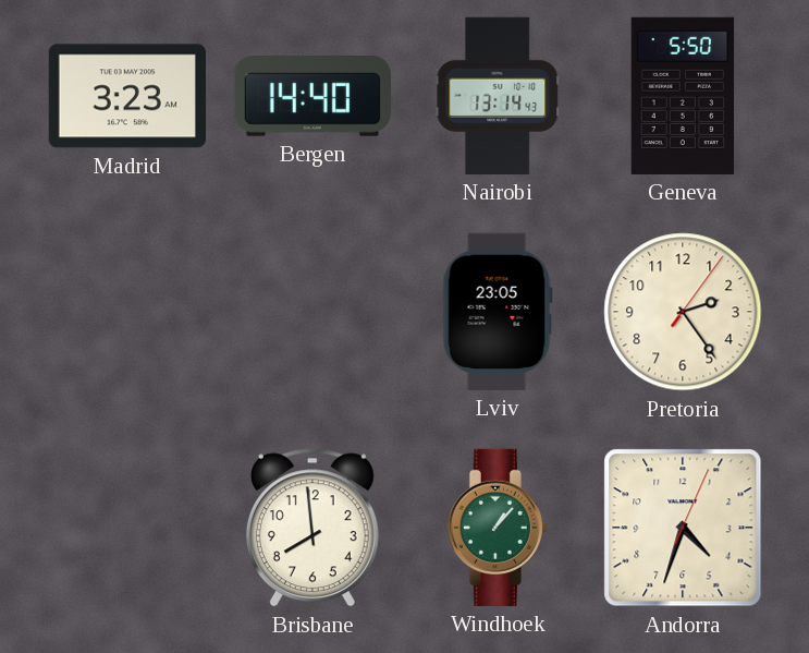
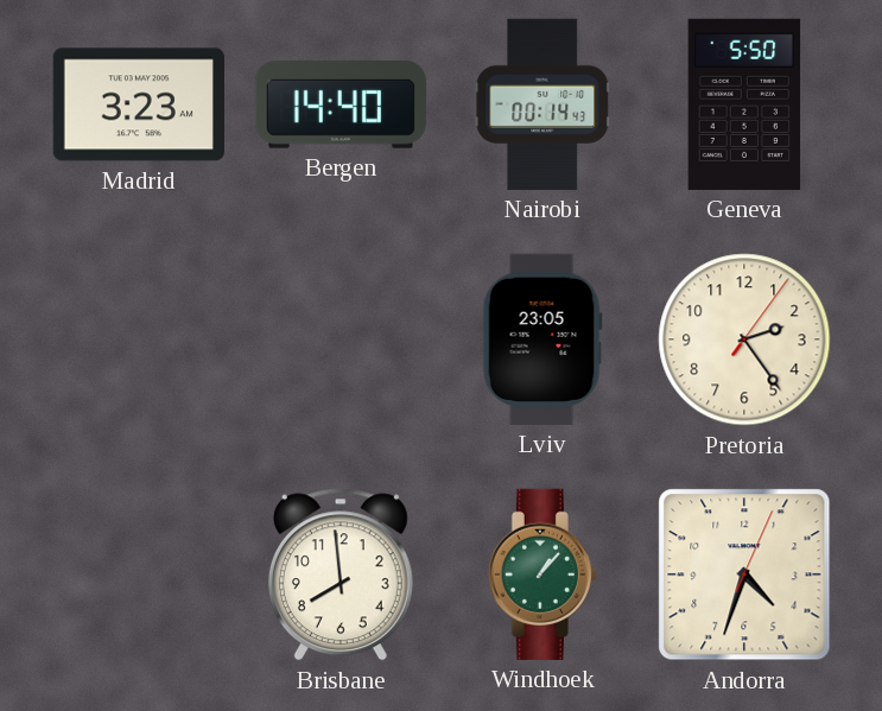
Nairobi: 13:14 -> 00:14
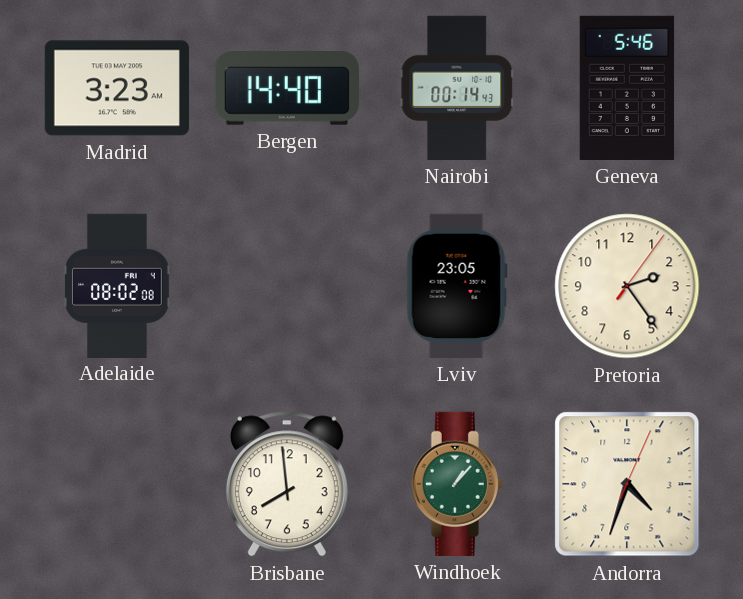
Geneva: 5:50 -> 5:46
Adelaide: none -> 08:02
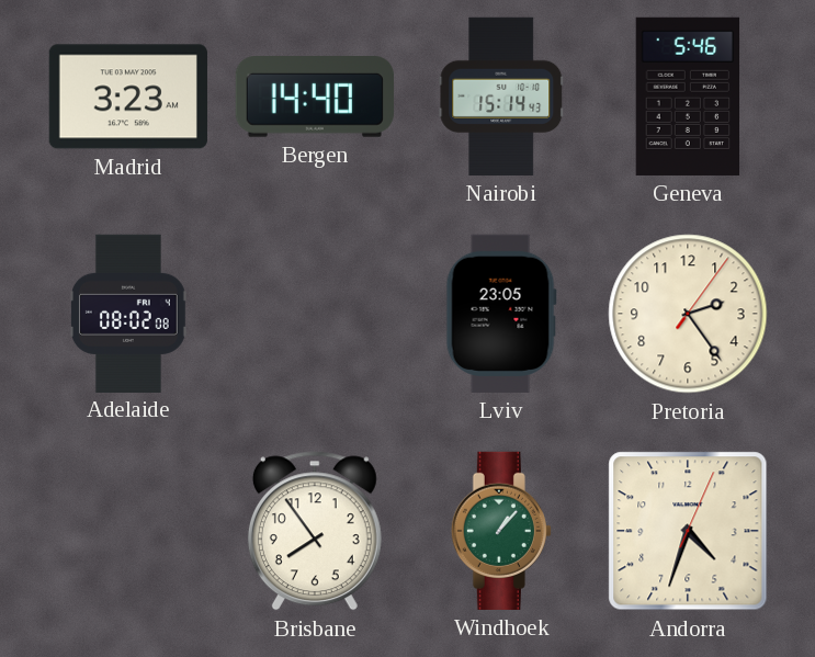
Nairobi: 00:14 -> 15:14
Brisbane: 7:59 -> 7:54
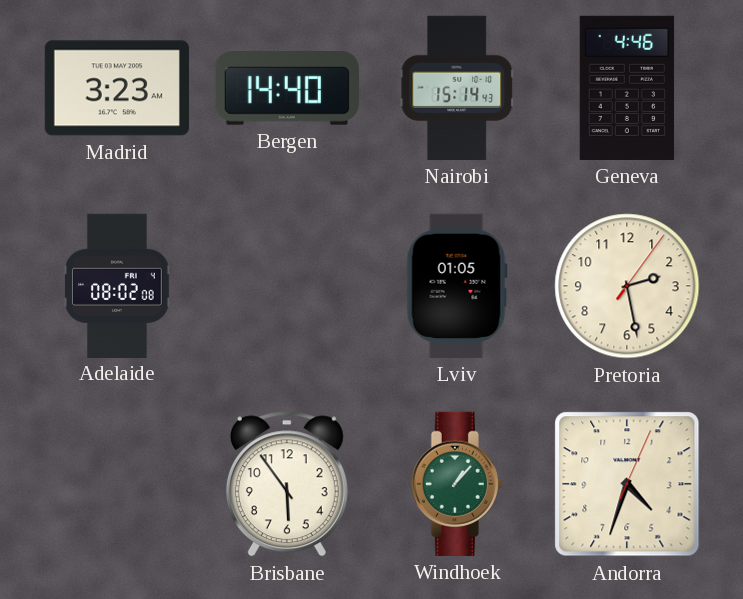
Geneva: 5:46 -> 4:46
Lviv: 23:05 -> 01:05
Pretoria: 2:24 -> 2:28
Brisbane: 7:54 -> 5:54
